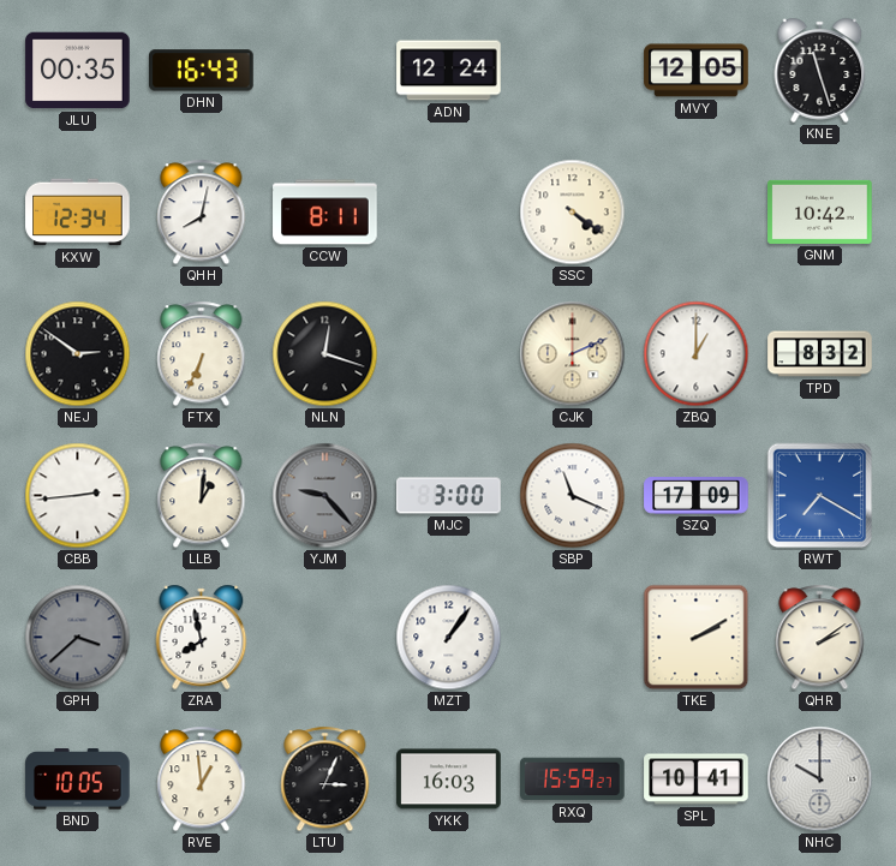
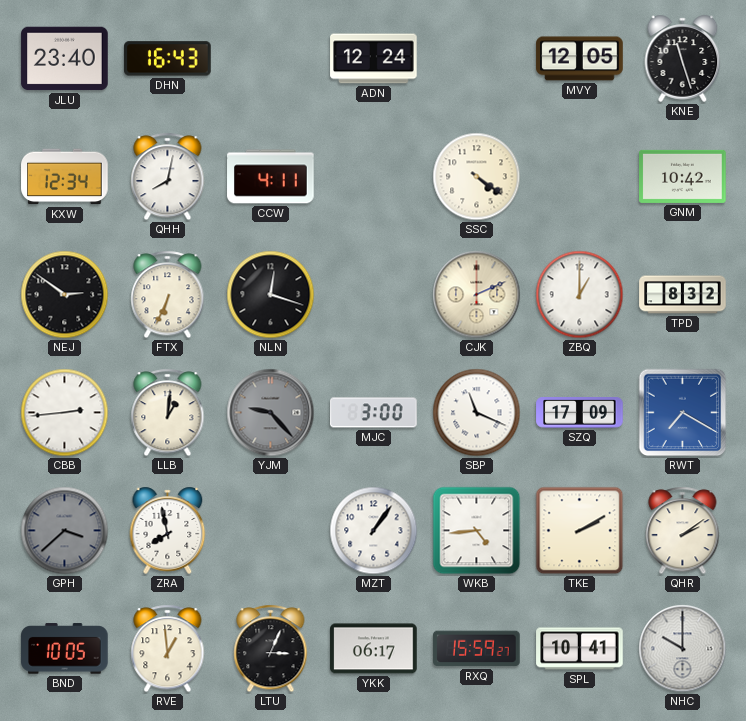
JLU: 00:35 -> 23:40
CCW: 8:11 -> 4:11
WKB: none -> 4:44
YKK: 16:03 -> 06:17
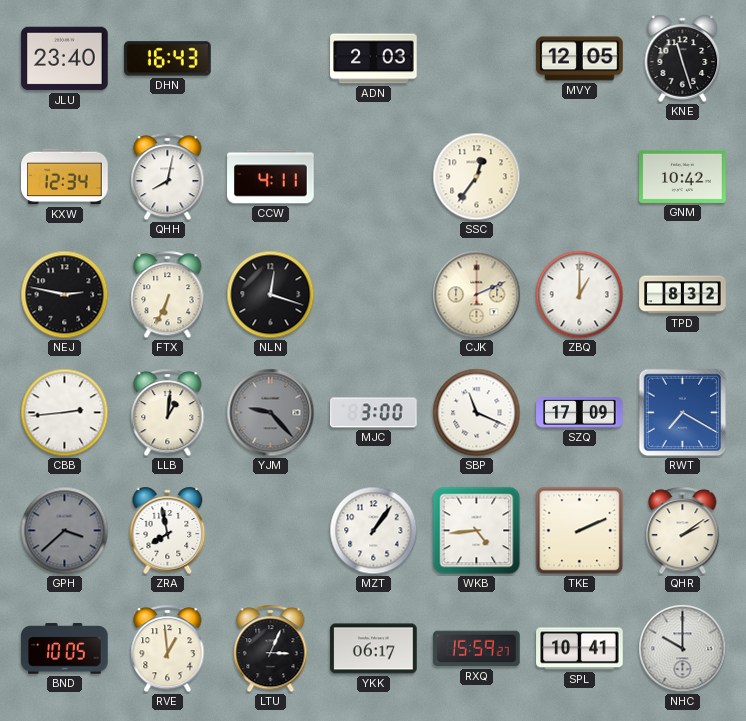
ADN: 12:24 -> 2:03
SSC: 4:21 -> 12:36
NEJ: 2:51 -> 2:47
TKE: 2:10 -> 2:11
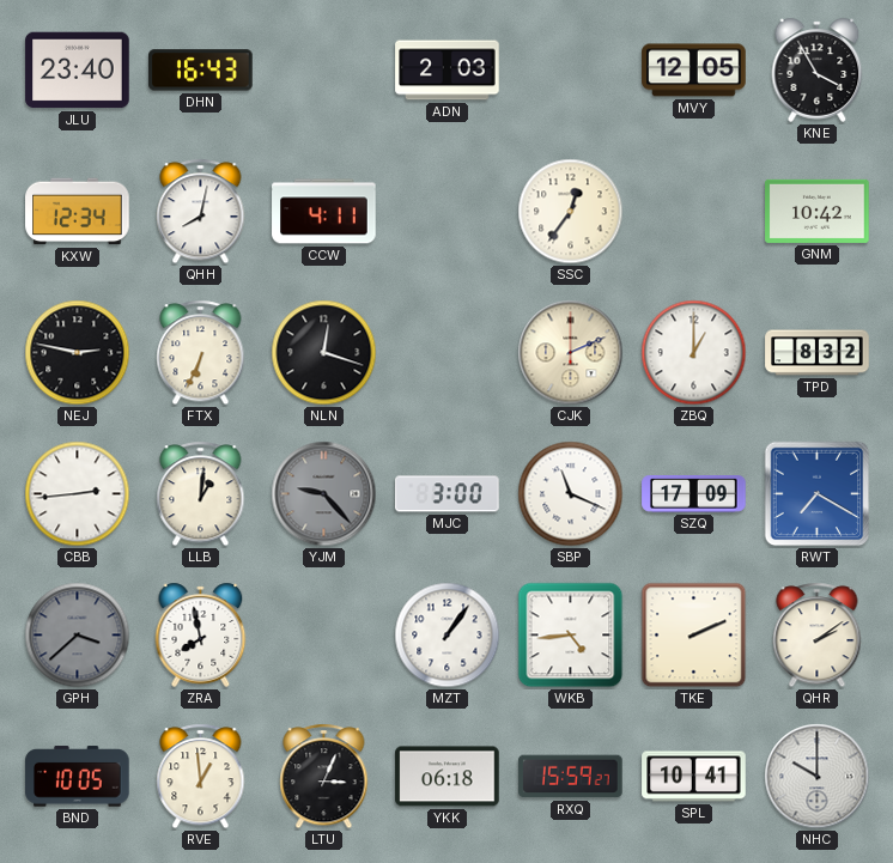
KNE: 11:27 -> 3:55
YKK: 06:17 -> 06:18
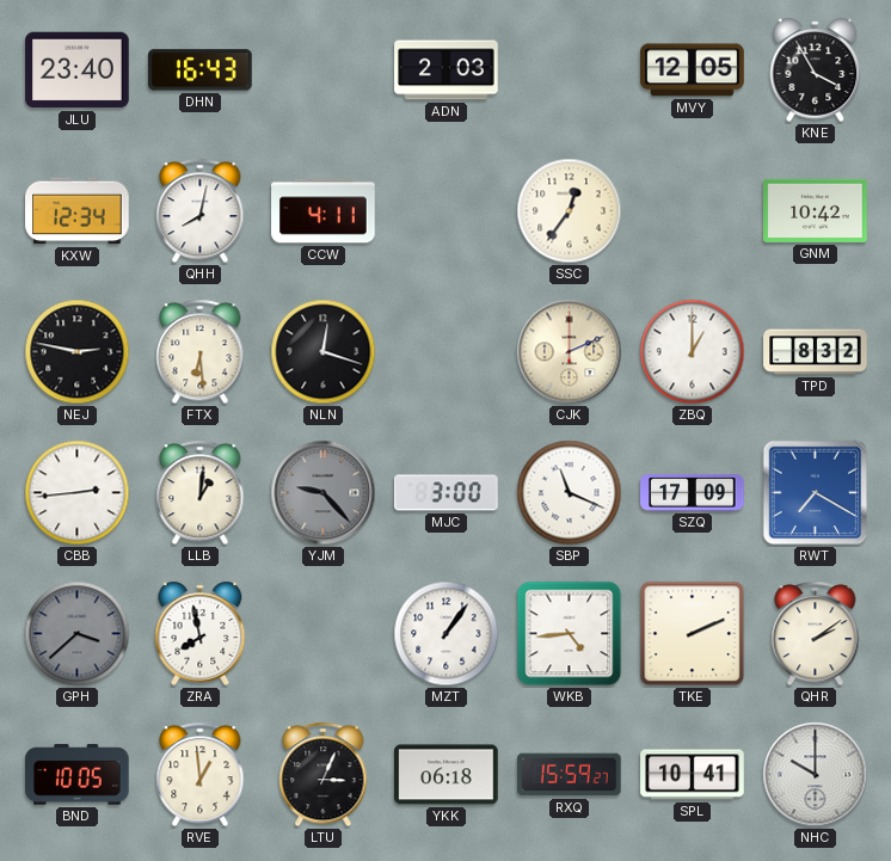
FTX: 6:34 -> 6:29
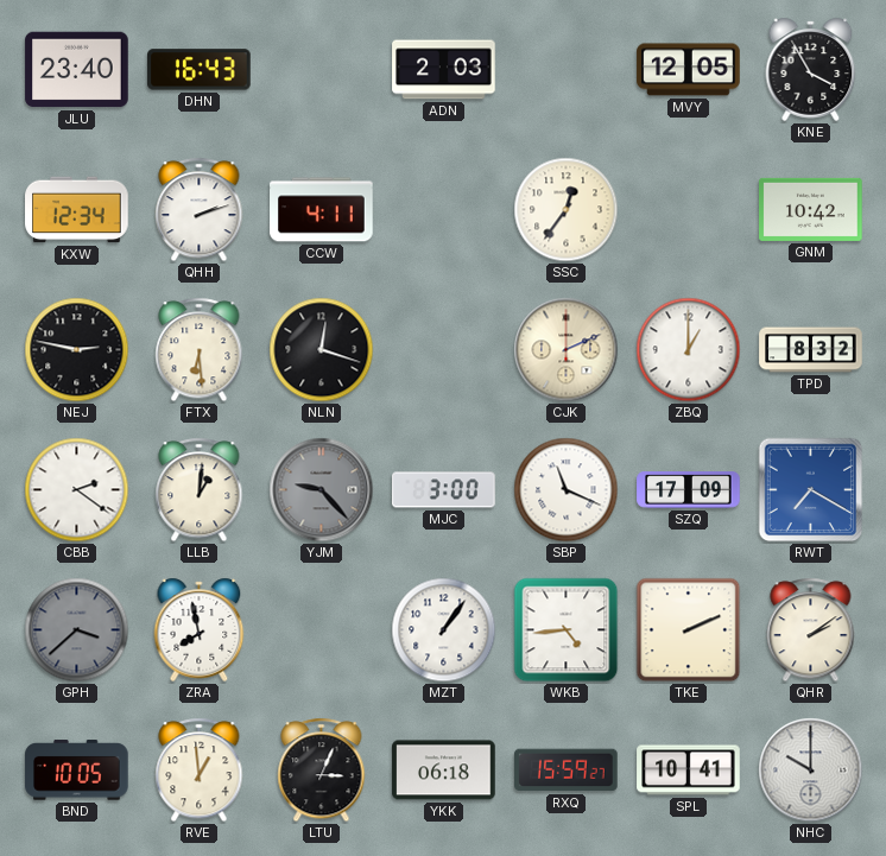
QHH: 8:02 -> 2:12
CBB: 2:44 -> 2:21
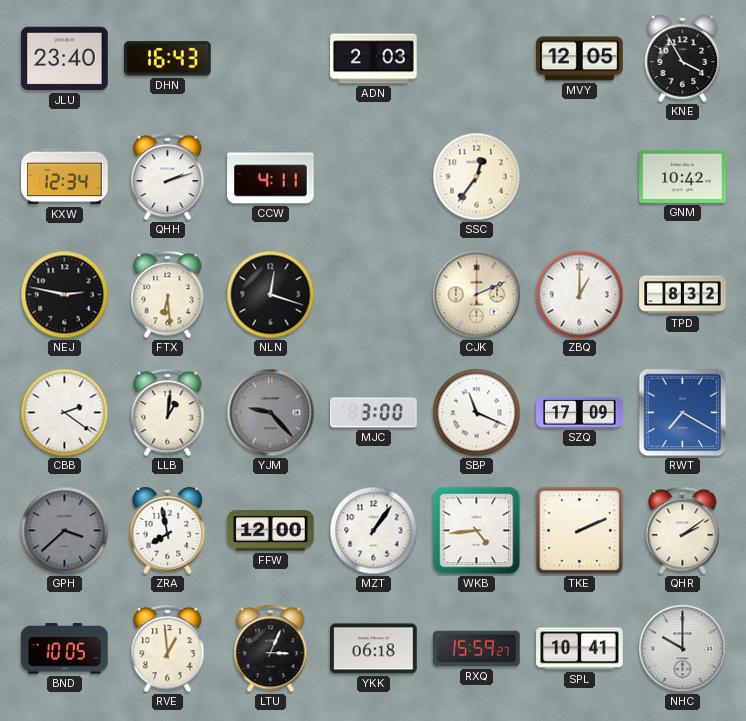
FFW: none -> 12:00
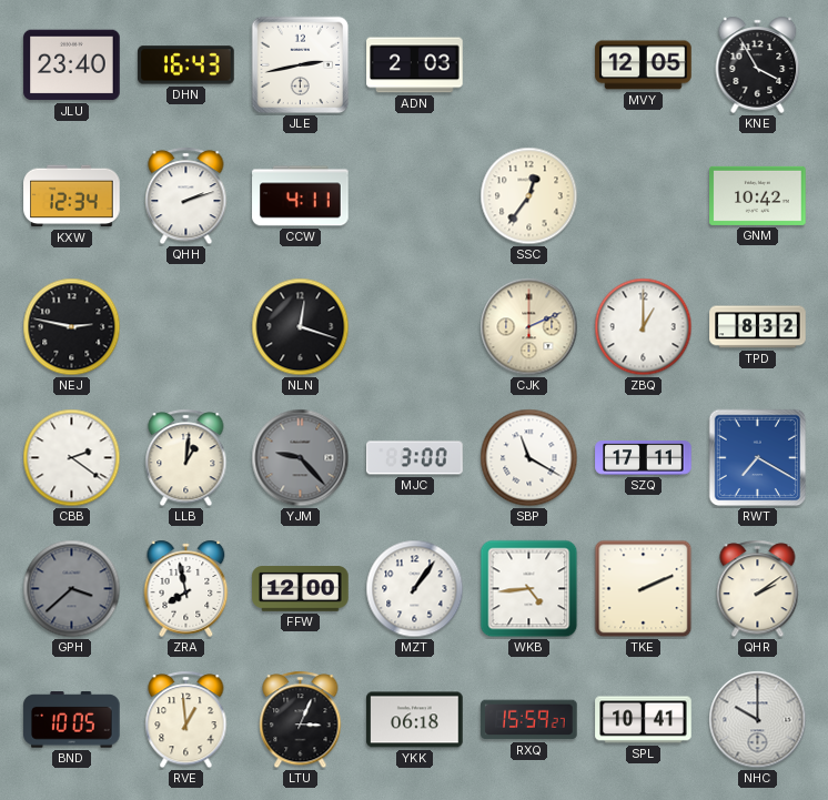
JLE: none -> 2:43
FTX: 6:29 -> none
SBP: 11:19 -> 11:20
SZQ: 17:09 -> 17:11
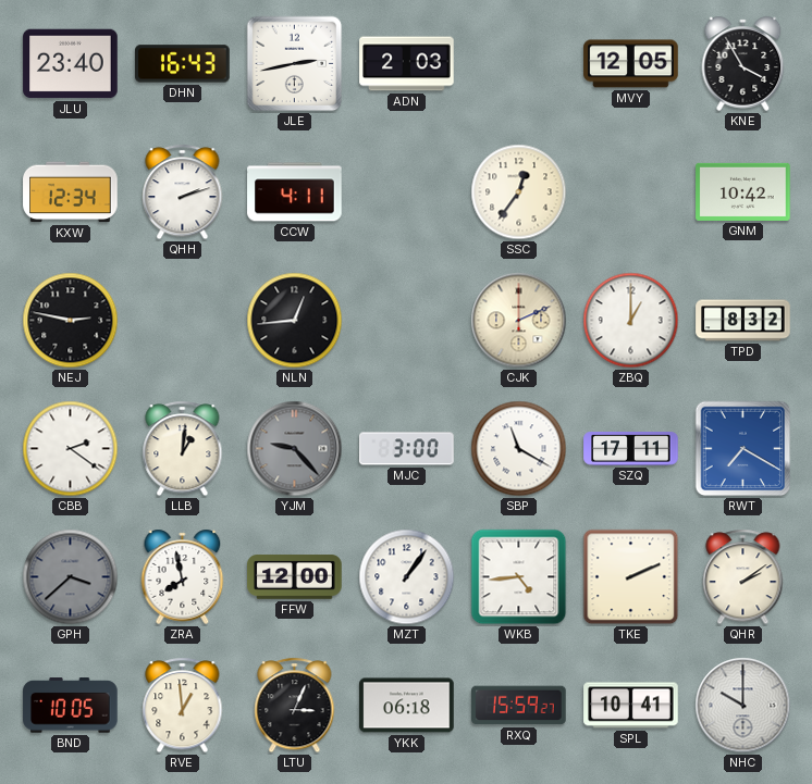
NLN: 12:18 -> 12:44
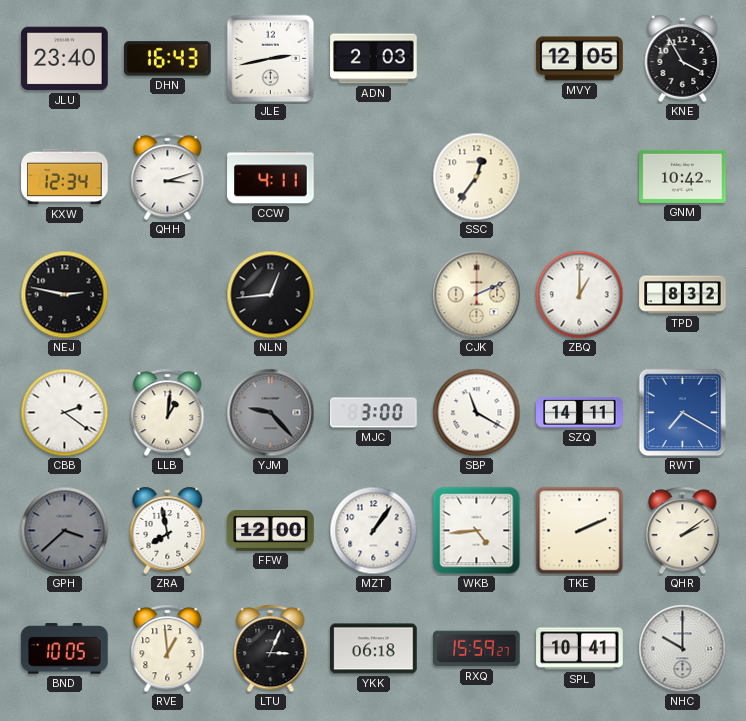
QHH: 2:12 -> 3:12
SZQ: 17:11 -> 14:11
